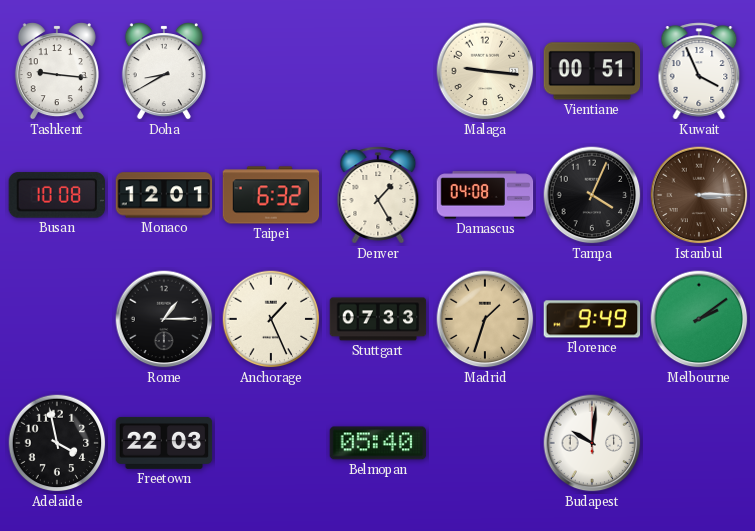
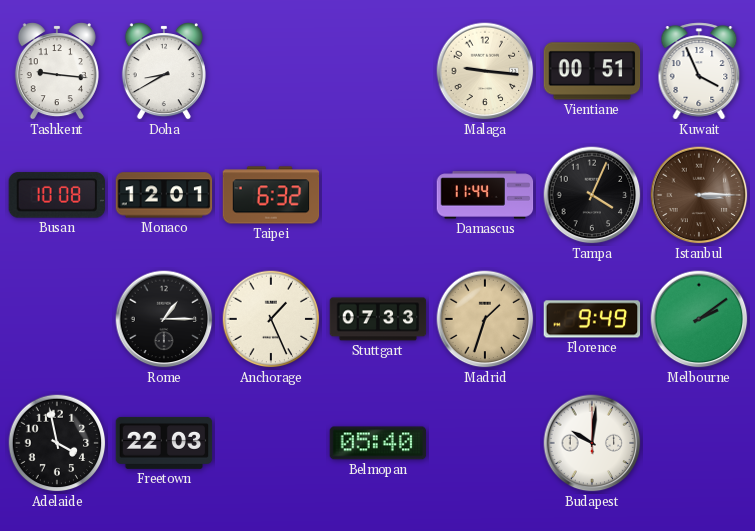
Denver: 1:25 -> none
Damascus: 04:08 -> 11:44
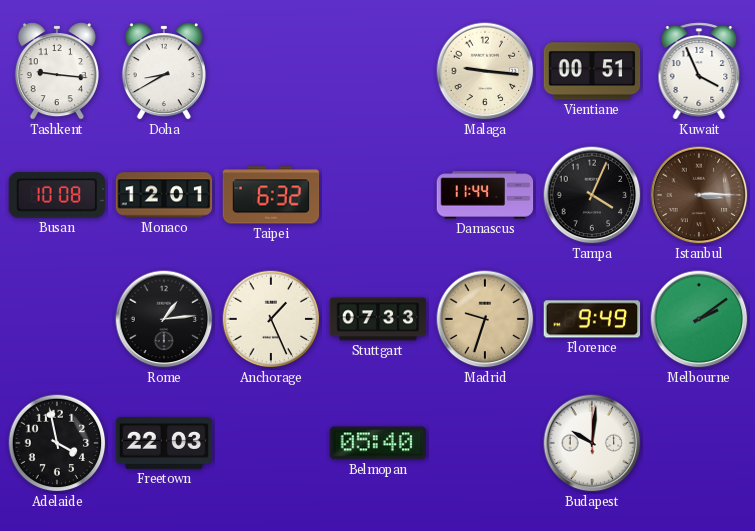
Rome: 1:15 -> 1:14
Madrid: 1:33 -> 9:33
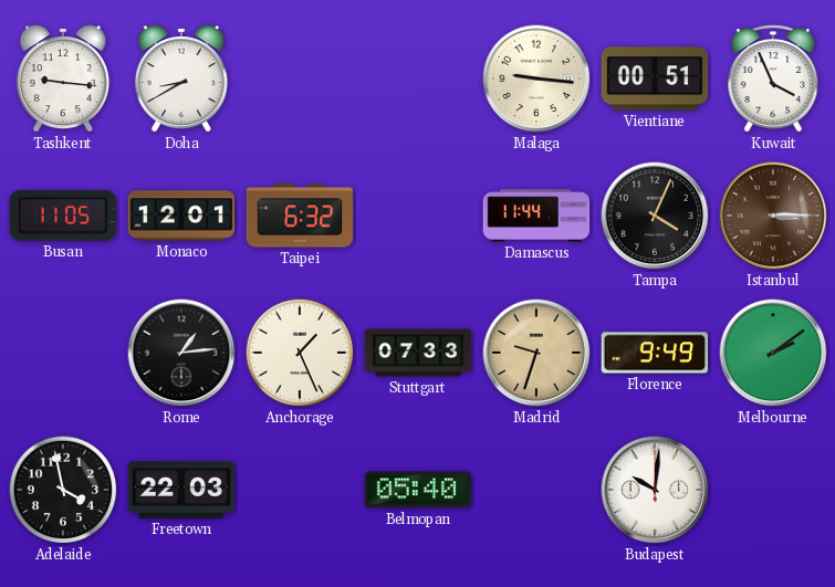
Busan: 10:08 -> 11:05
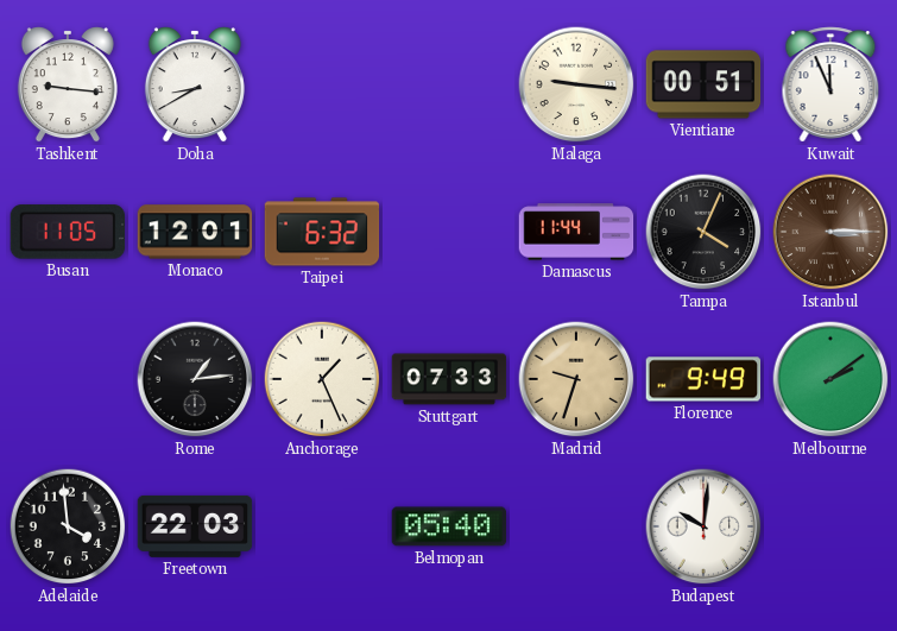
Kuwait: 3:56 -> 11:56
Adelaide: 3:58 -> 3:59
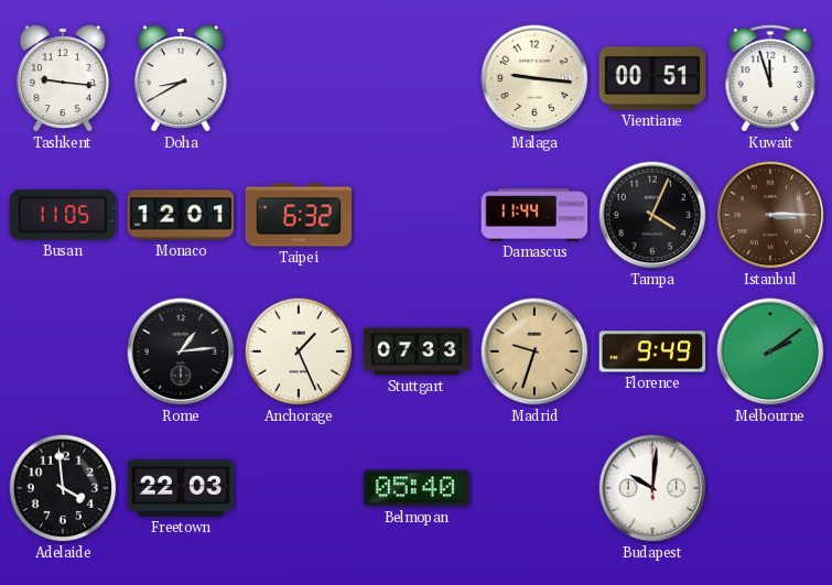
Kuwait: 11:56 -> 11:57
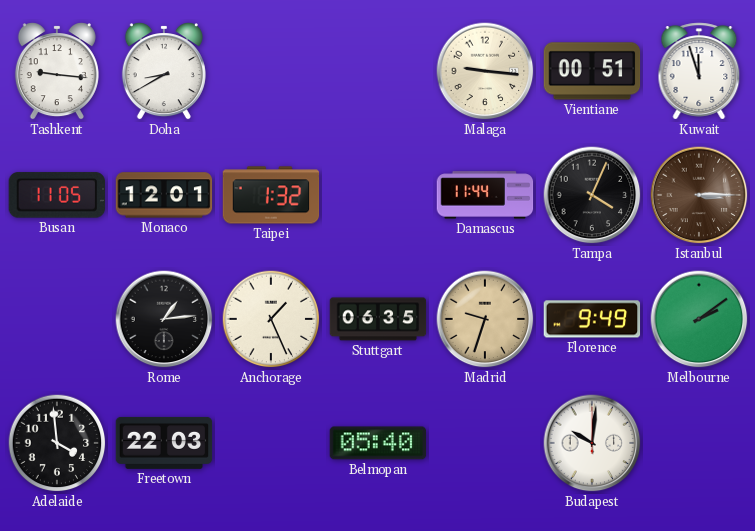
Taipei: 6:32 -> 1:32
Stuttgart: 07:33 -> 06:35
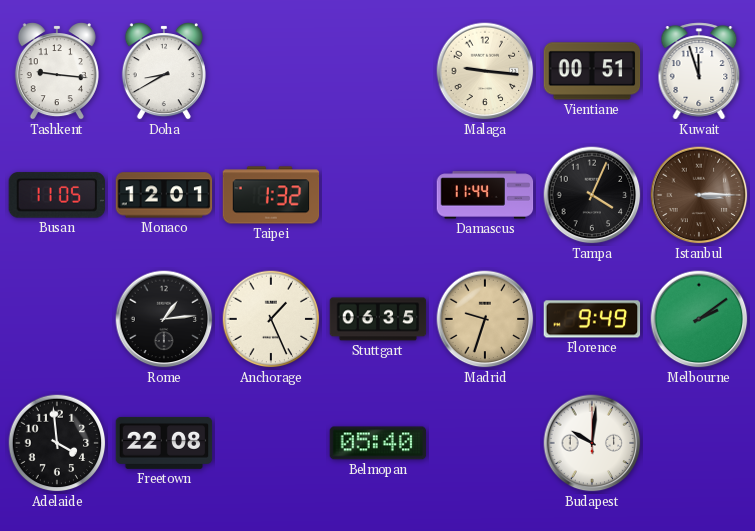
Freetown: 22:03 -> 22:08
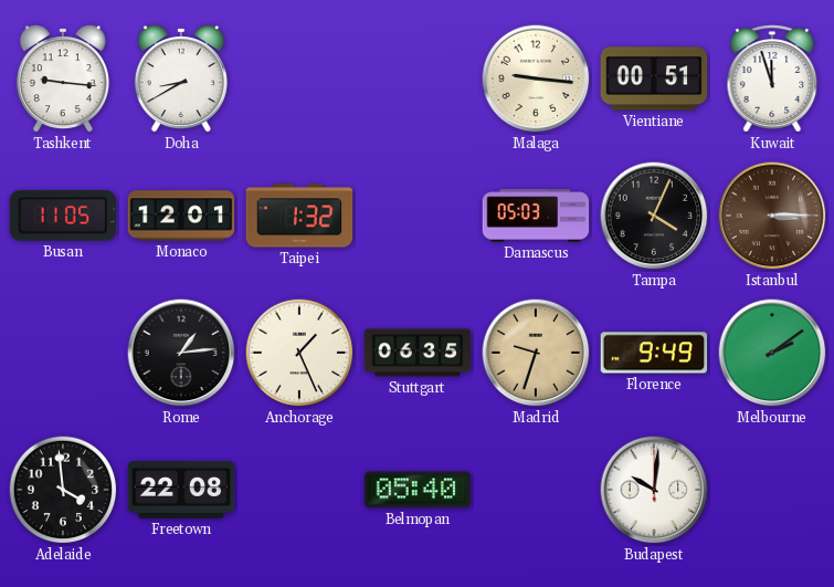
Damascus: 11:44 -> 05:03
